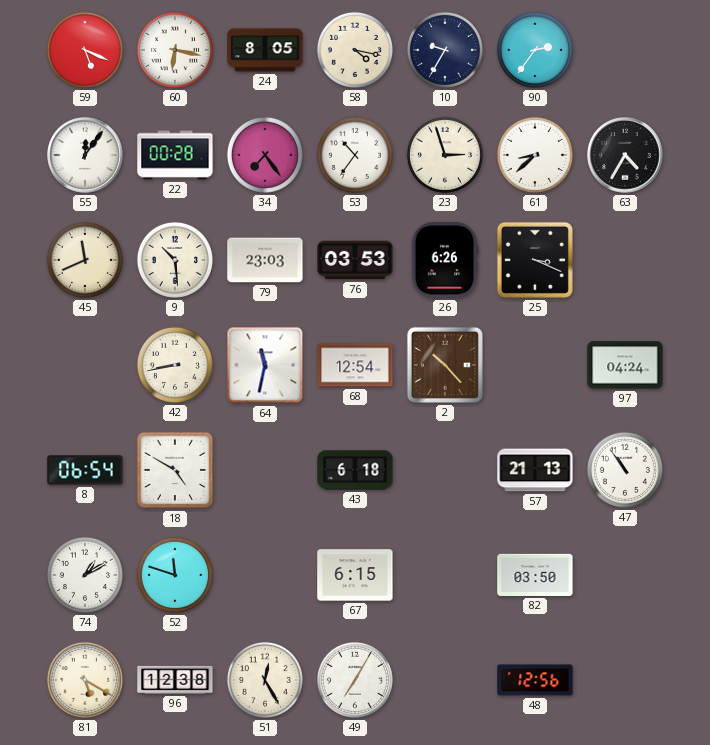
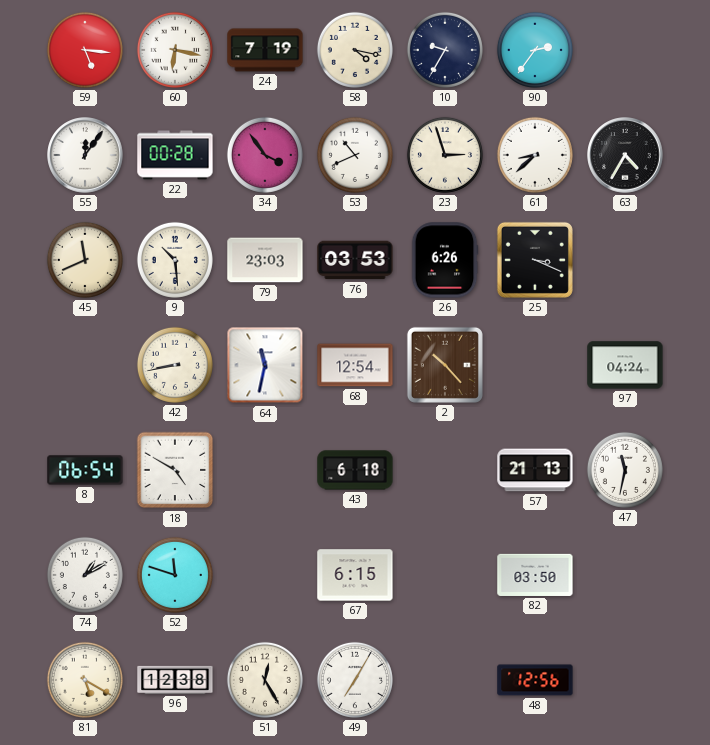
59: 5:19 -> 5:16
24: 8:05 -> 7:19
34: 7:24 -> 3:54
53: 10:36 -> 10:41
47: 10:54 -> 11:32
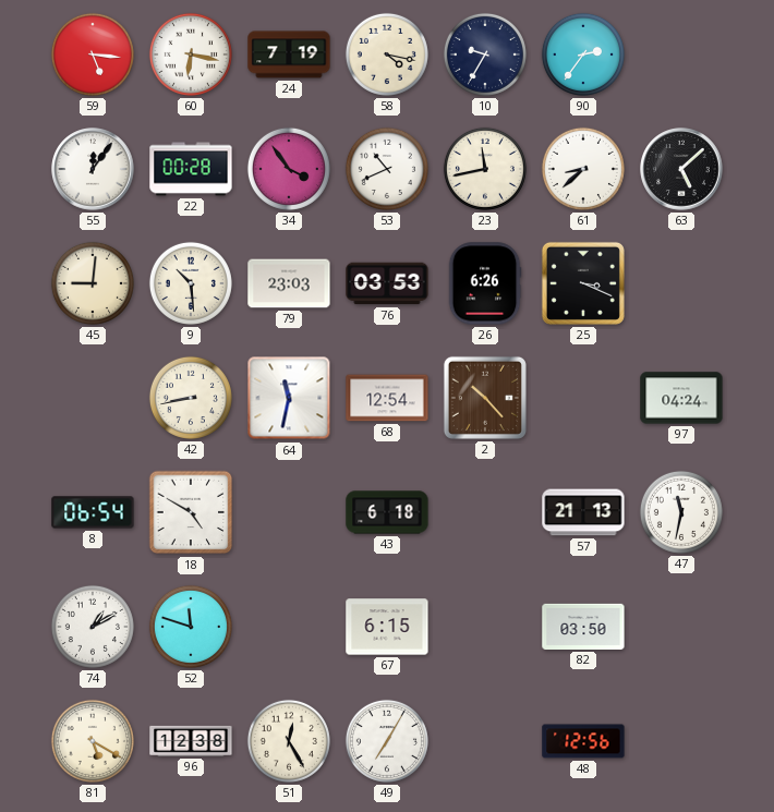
23: 2:57 -> 11:43
63: 4:35 -> 5:08
45: 11:41 -> 9:01
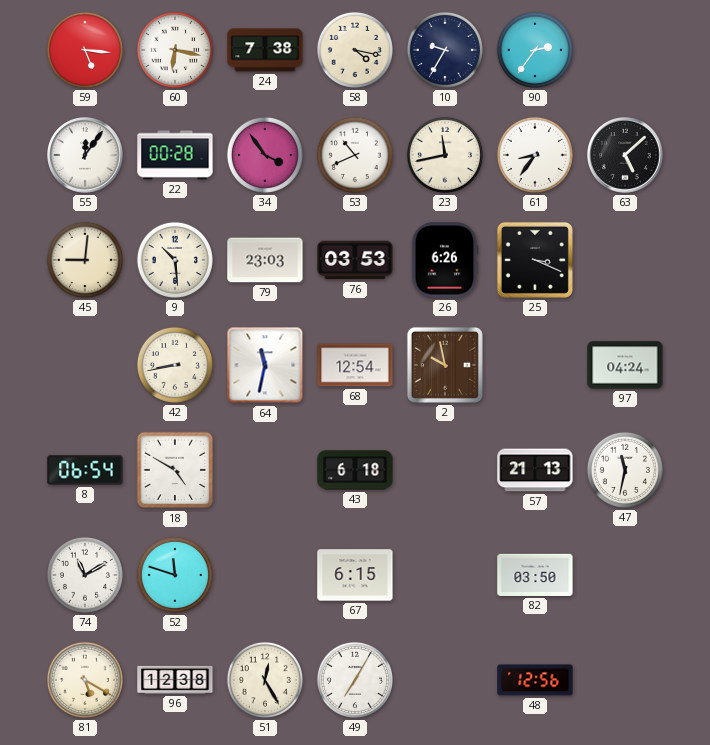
24: 7:19 -> 7:38
61: 8:38 -> 8:36
2: 10:23 -> 9:58
74: 1:10 -> 11:10
